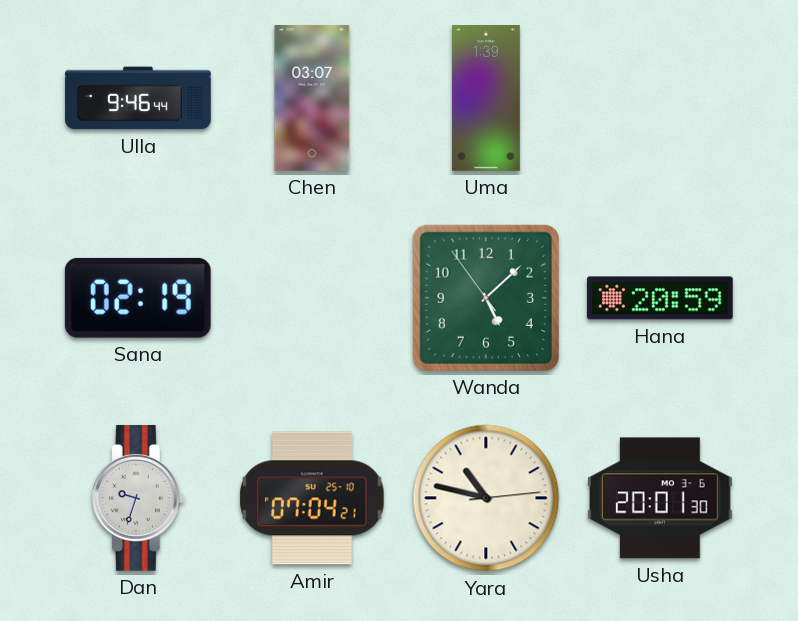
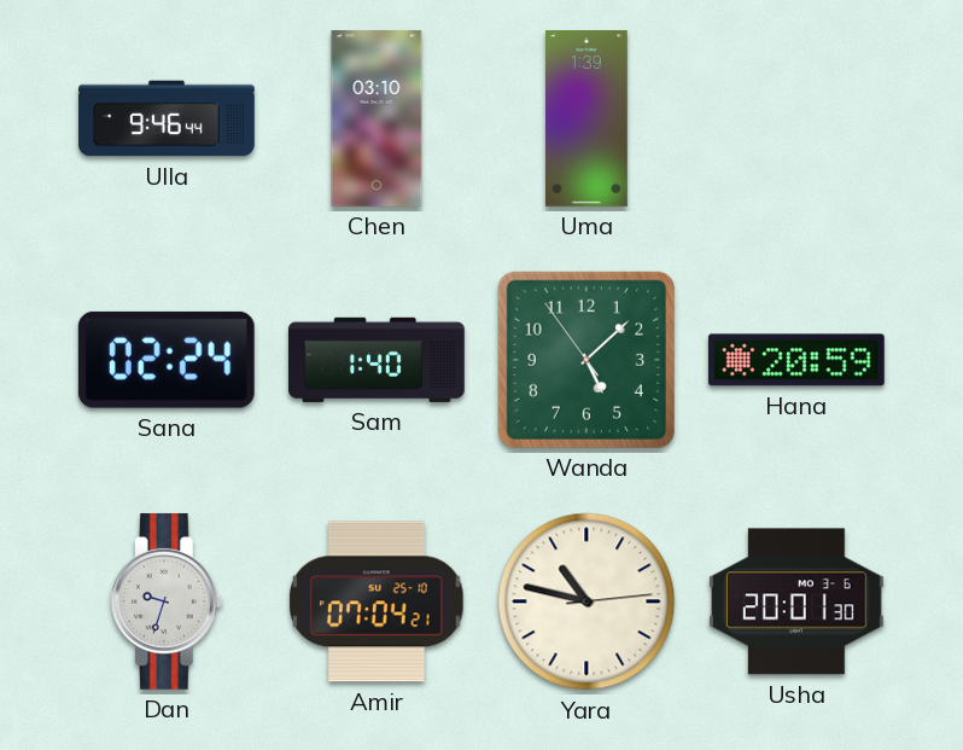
Chen: 03:07 -> 03:10
Sana: 02:19 -> 02:24
Sam: none -> 1:40
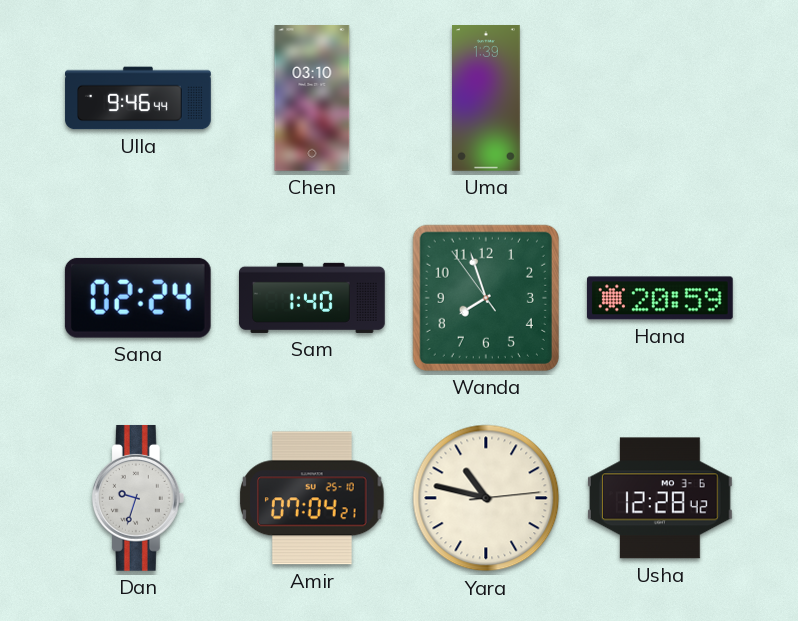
Wanda: 5:07 -> 7:56
Usha: 20:01 -> 12:28
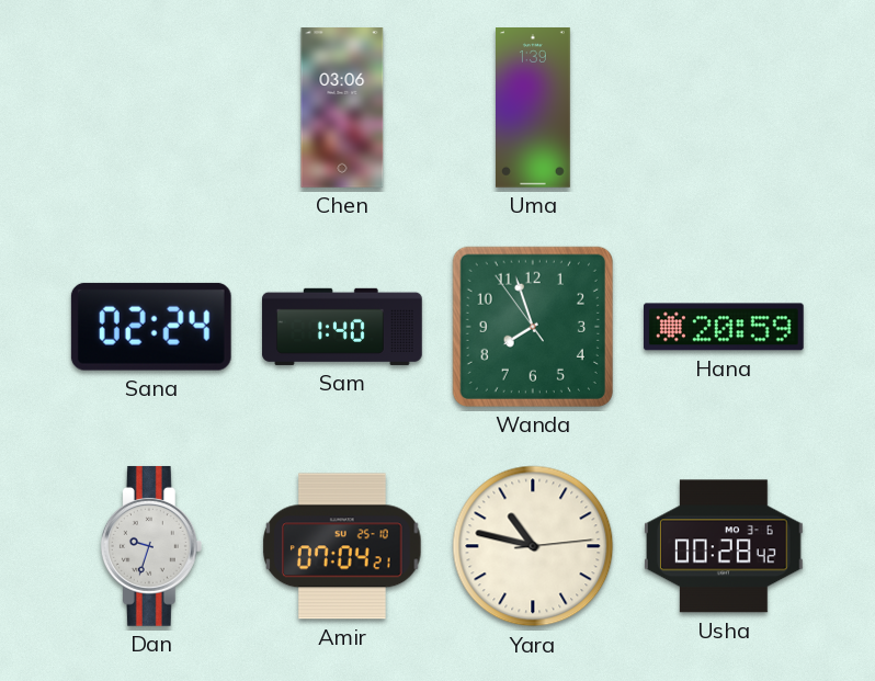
Ulla: 9:46 -> none
Chen: 03:10 -> 03:06
Usha: 12:28 -> 00:28
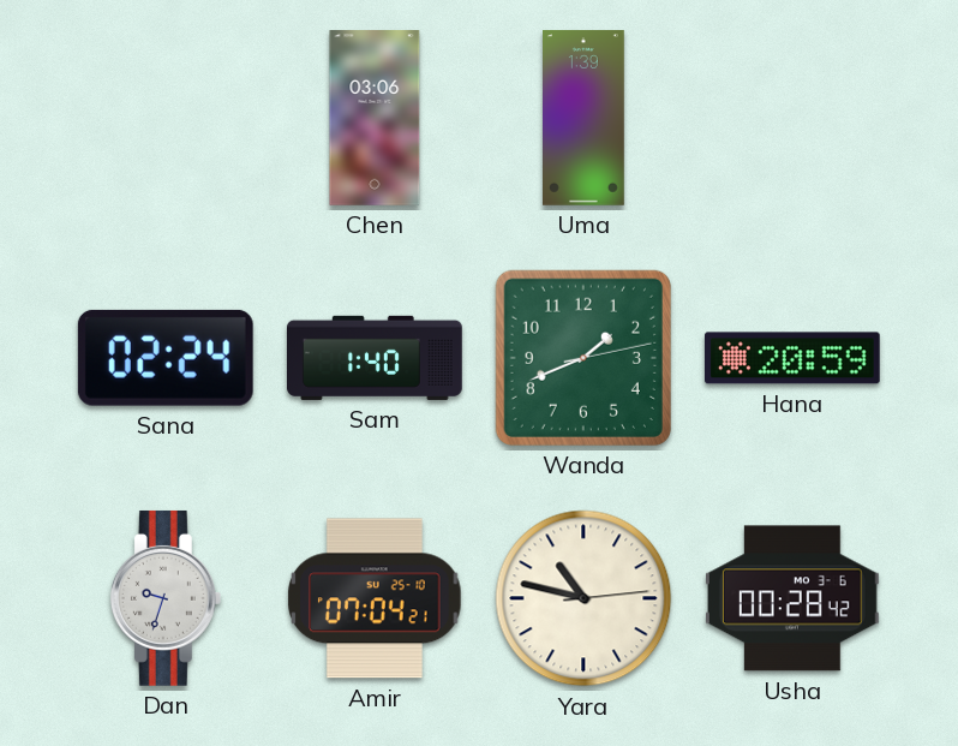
Wanda: 7:56 -> 1:41
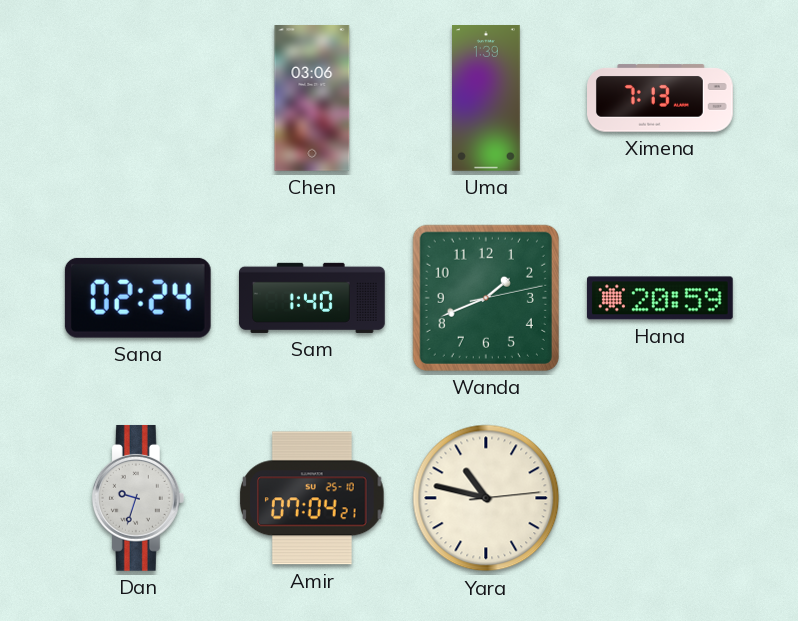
Ximena: none -> 7:13
Usha: 00:28 -> none
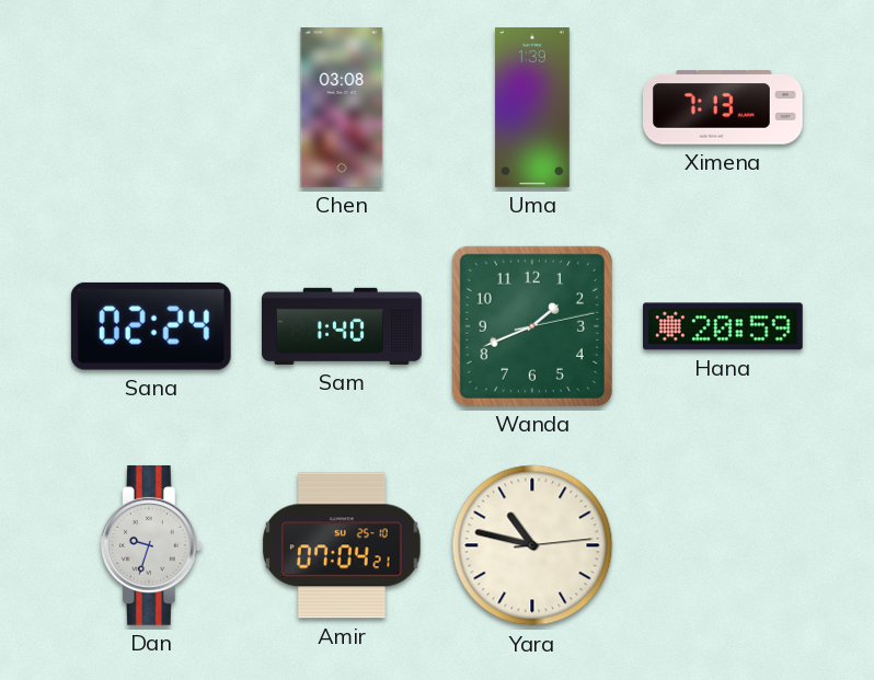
Chen: 03:06 -> 03:08
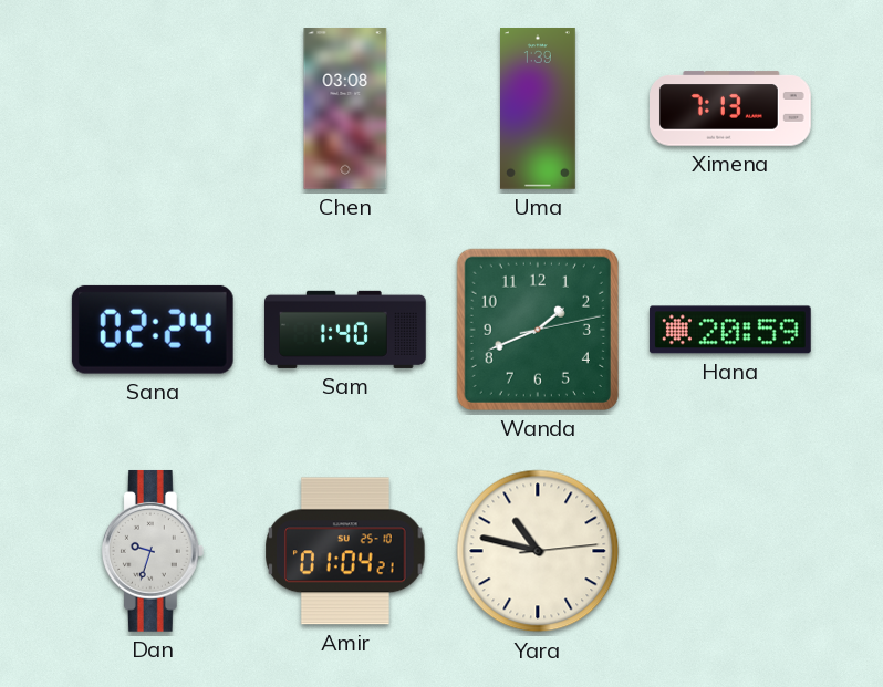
Amir: 07:04 -> 01:04
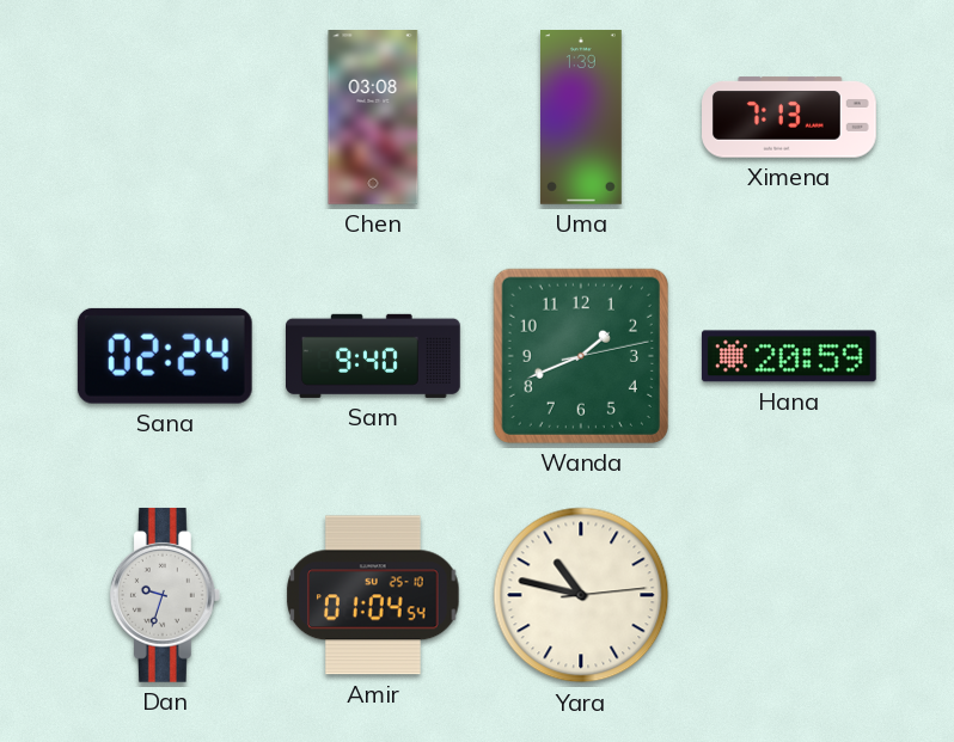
Sam: 1:40 -> 9:40
Amir: 01:04:21 -> 01:04:54
